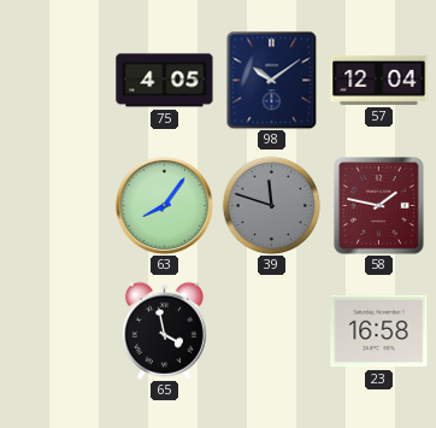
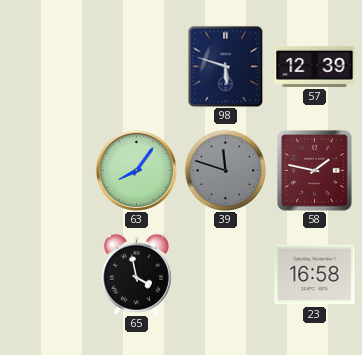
75: 4:05 -> none
98: 10:09 -> 5:48
57: 12:04 -> 12:39
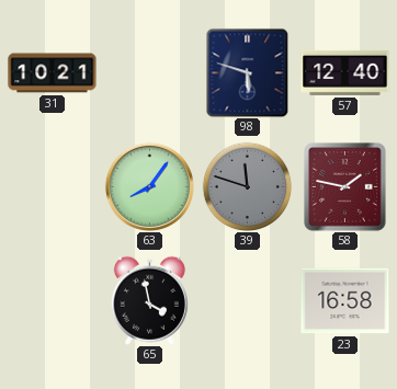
31: none -> 10:21
57: 12:39 -> 12:40
